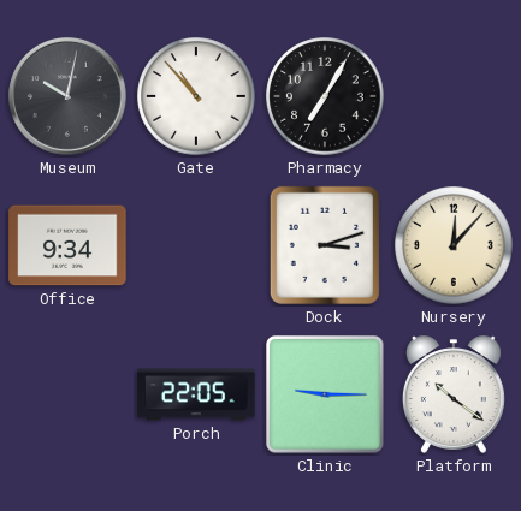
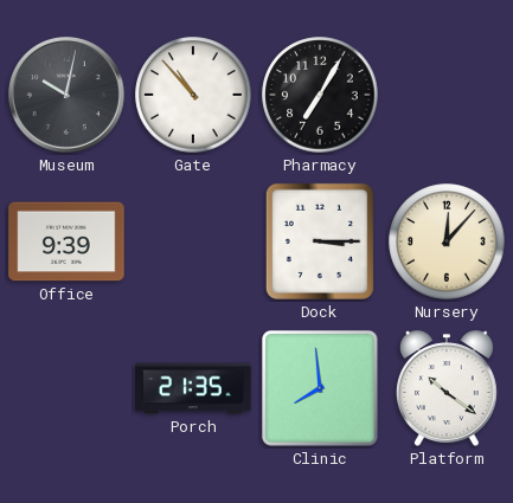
Office: 9:34 -> 9:39
Dock: 3:12 -> 3:15
Porch: 22:05 -> 21:35
Clinic: 9:15 -> 7:59
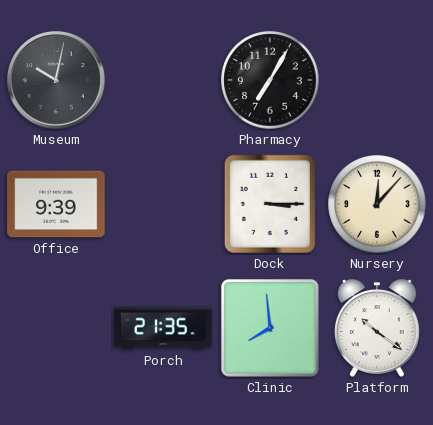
Gate: 10:53 -> none
